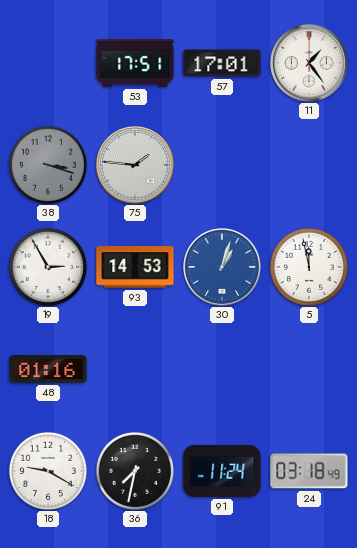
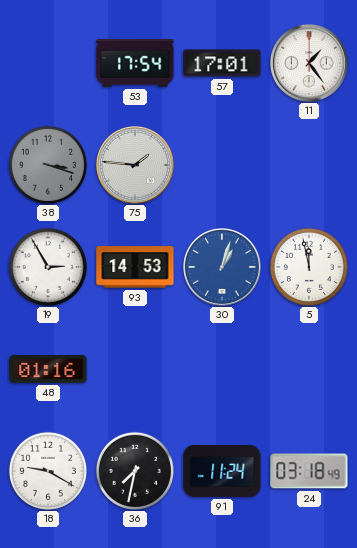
53: 17:51 -> 17:54
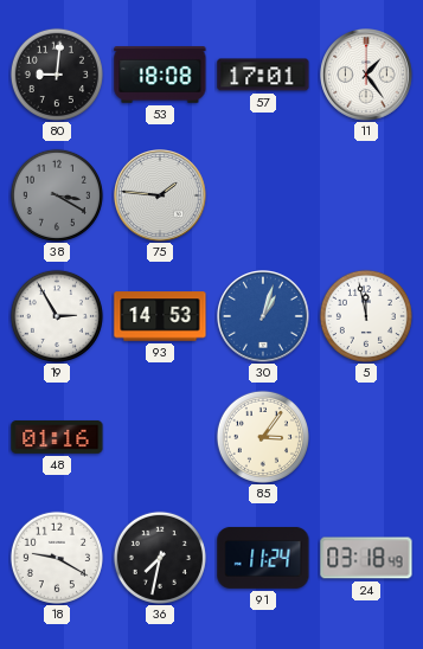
80: none -> 9:01
53: 17:54 -> 18:08
38: 3:18 -> 3:20
85: none -> 3:06
